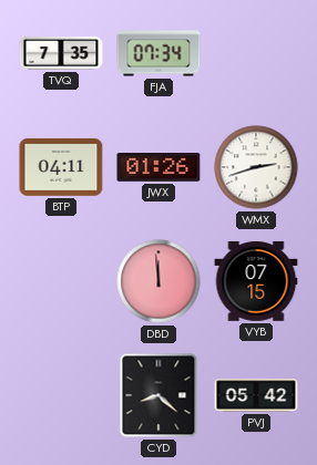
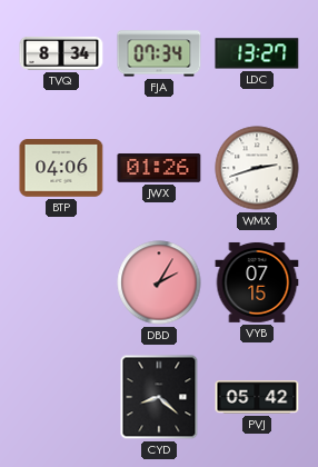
TVQ: 7:35 -> 8:34
LDC: none -> 13:27
BTP: 04:11 -> 04:06
DBD: 11:59 -> 2:05
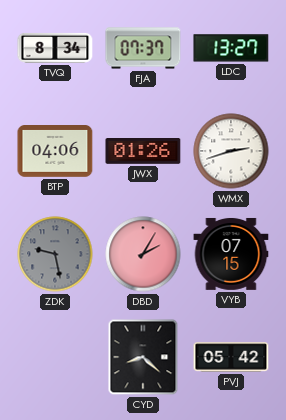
FJA: 07:34 -> 07:37
ZDK: none -> 9:28
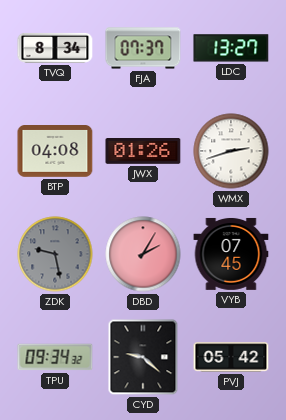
BTP: 04:06 -> 04:08
VYB: 07:15 -> 07:45
TPU: none -> 09:34
CYD: 8:22 -> 9:22
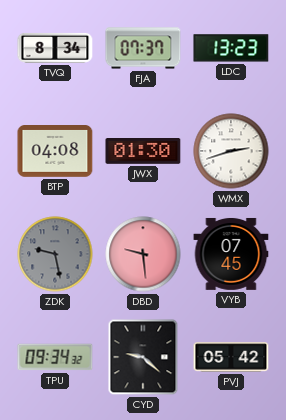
LDC: 13:27 -> 13:23
JWX: 01:26 -> 01:30
DBD: 2:05 -> 9:29
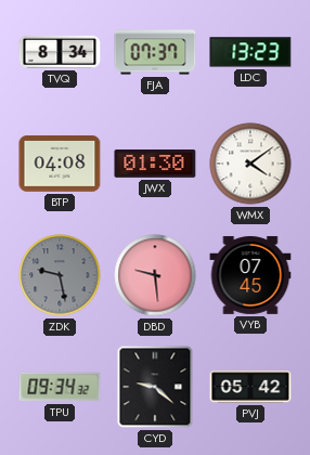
WMX: 2:42 -> 4:09
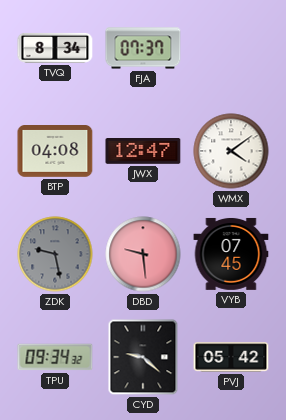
LDC: 13:23 -> none
JWX: 01:30 -> 12:47
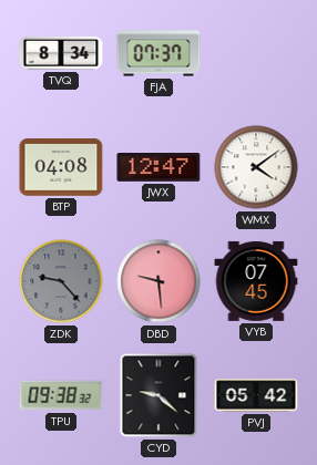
ZDK: 9:28 -> 9:23
TPU: 09:34 -> 09:38
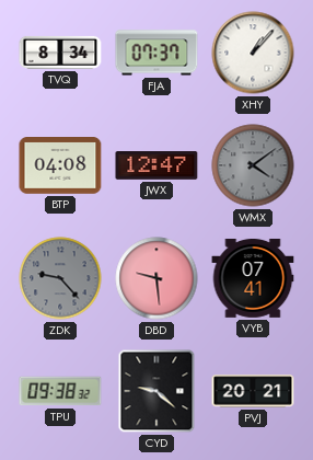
XHY: none -> 1:07
WMX dial: white -> grey
VYB: 07:45 -> 07:41
PVJ: 05:42 -> 20:21
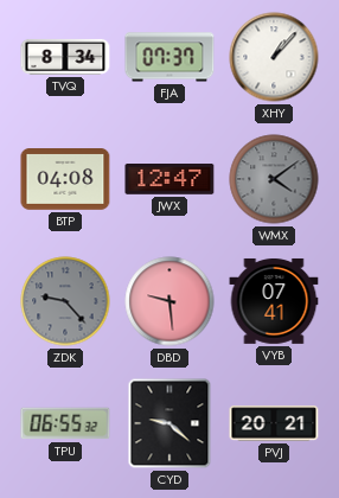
TPU: 09:38 -> 06:55
